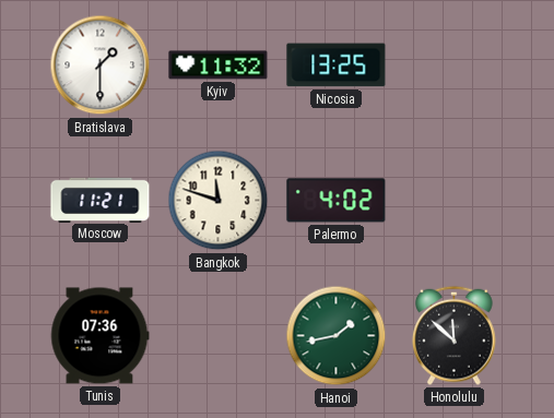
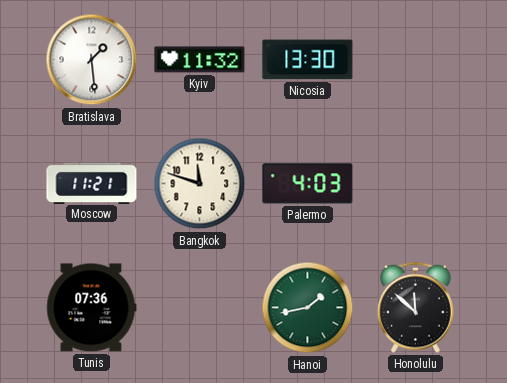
Bratislava: 1:30 -> 1:29
Nicosia: 13:25 -> 13:30
Palermo: 4:02 -> 4:03
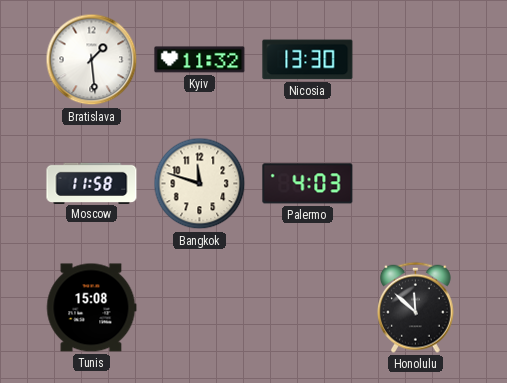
Moscow: 11:21 -> 11:58
Tunis: 07:36 -> 15:08
Hanoi: 1:43 -> none
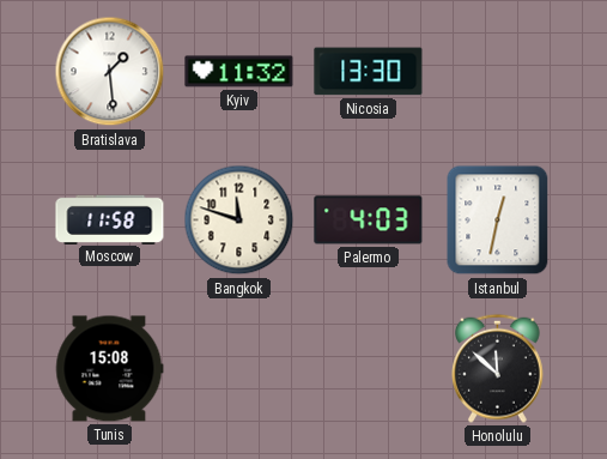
Istanbul: none -> 12:32
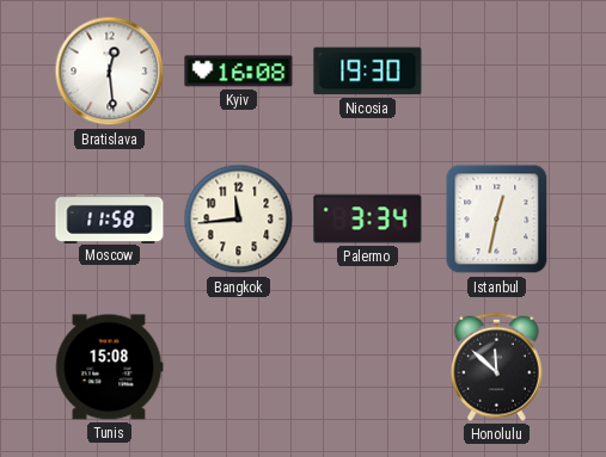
Bratislava: 1:29 -> 12:29
Kyiv: 11:32 -> 16:08
Nicosia: 13:30 -> 19:30
Bangkok: 11:48 -> 11:44
Palermo: 4:03 -> 3:34
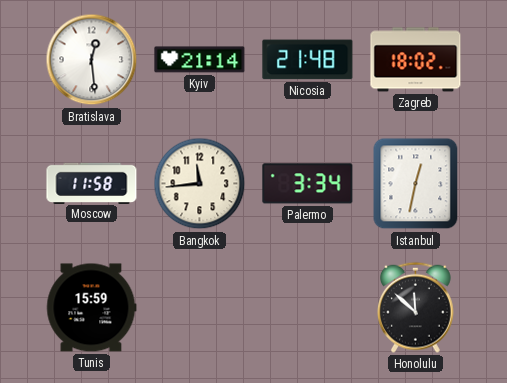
Kyiv: 16:08 -> 21:14
Nicosia: 19:30 -> 21:48
Zagreb: none -> 18:02
Tunis: 15:08 -> 15:59
